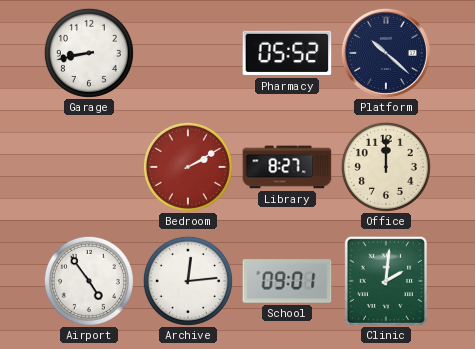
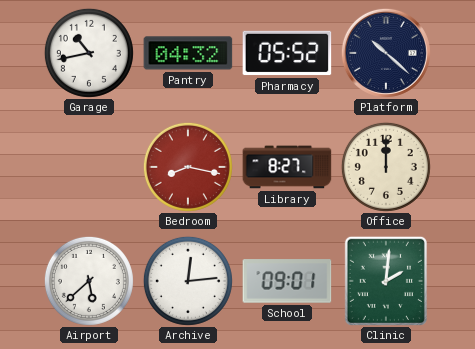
Garage: 8:43 -> 10:43
Pantry: none -> 04:32
Bedroom: 2:10 -> 8:17
Airport: 4:54 -> 5:38
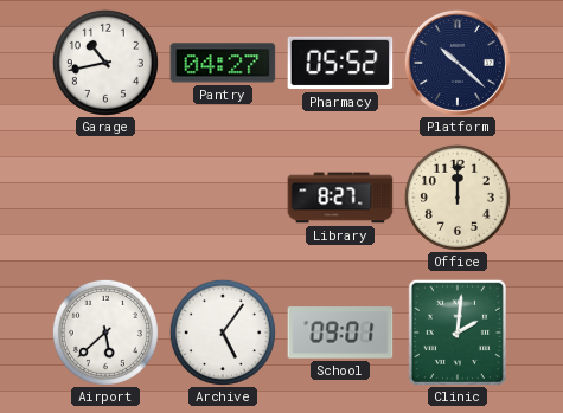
Pantry: 04:32 -> 04:27
Bedroom: 8:17 -> none
Archive: 12:14 -> 5:06
